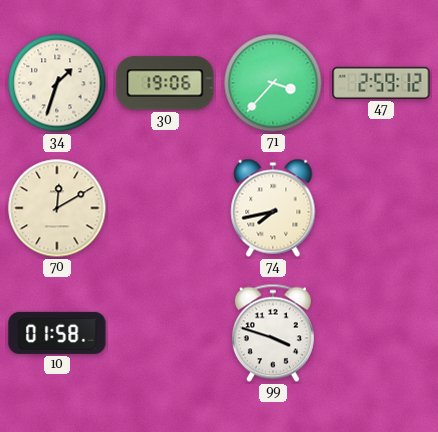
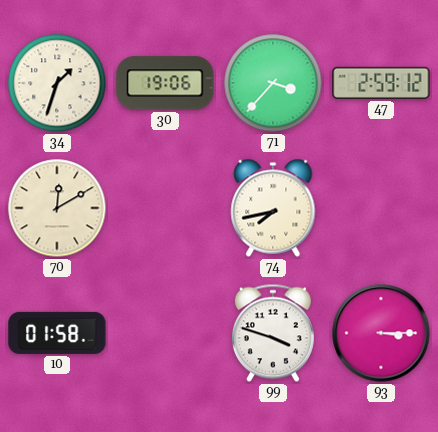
93: none -> 3:15
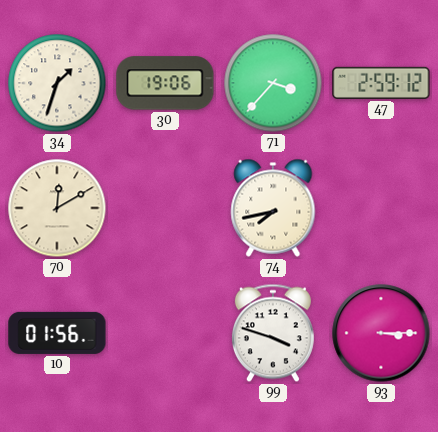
10: 01:58 -> 01:56
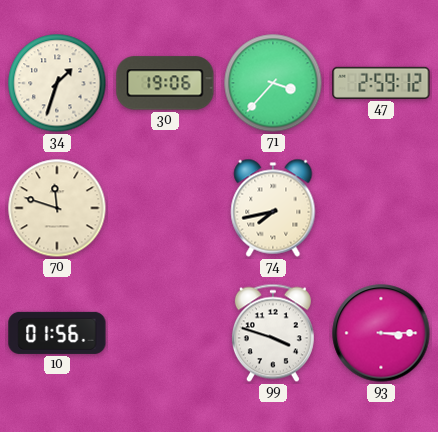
70: 12:10 -> 11:48
